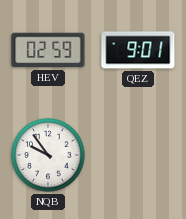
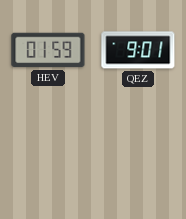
HEV: 02:59 -> 01:59
NQB: 9:54 -> none
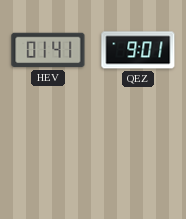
HEV: 01:59 -> 01:41
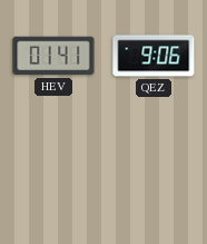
QEZ: 9:01 -> 9:06
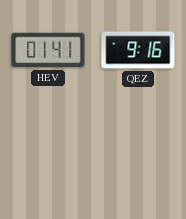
QEZ: 9:06 -> 9:16
